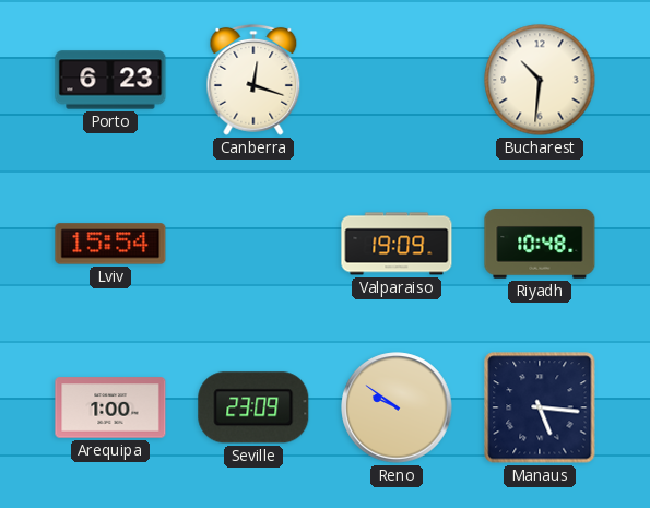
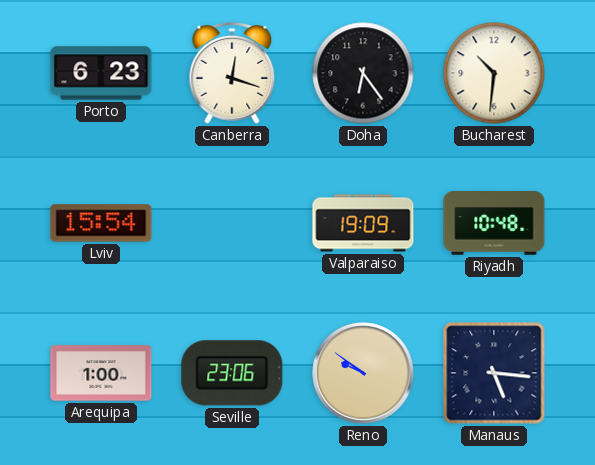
Doha: none -> 6:24
Seville: 23:09 -> 23:06
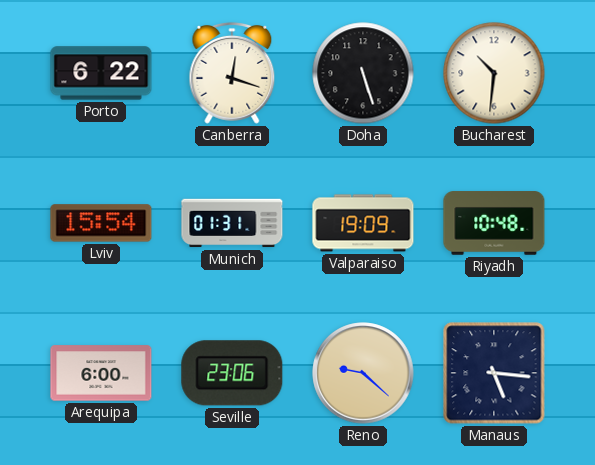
Porto: 6:23 -> 6:22
Doha: 6:24 -> 5:27
Munich: none -> 01:31
Arequipa: 1:00 -> 6:00
Reno: 9:51 -> 9:22
